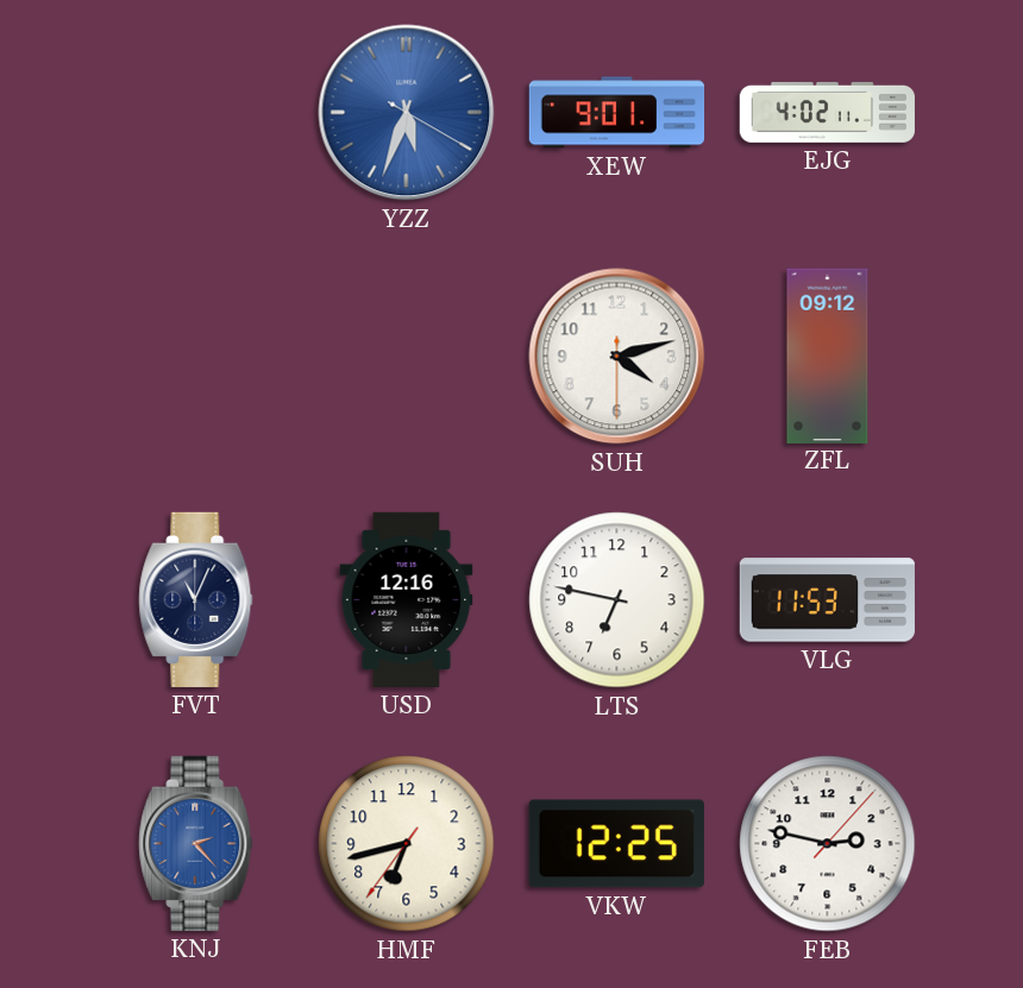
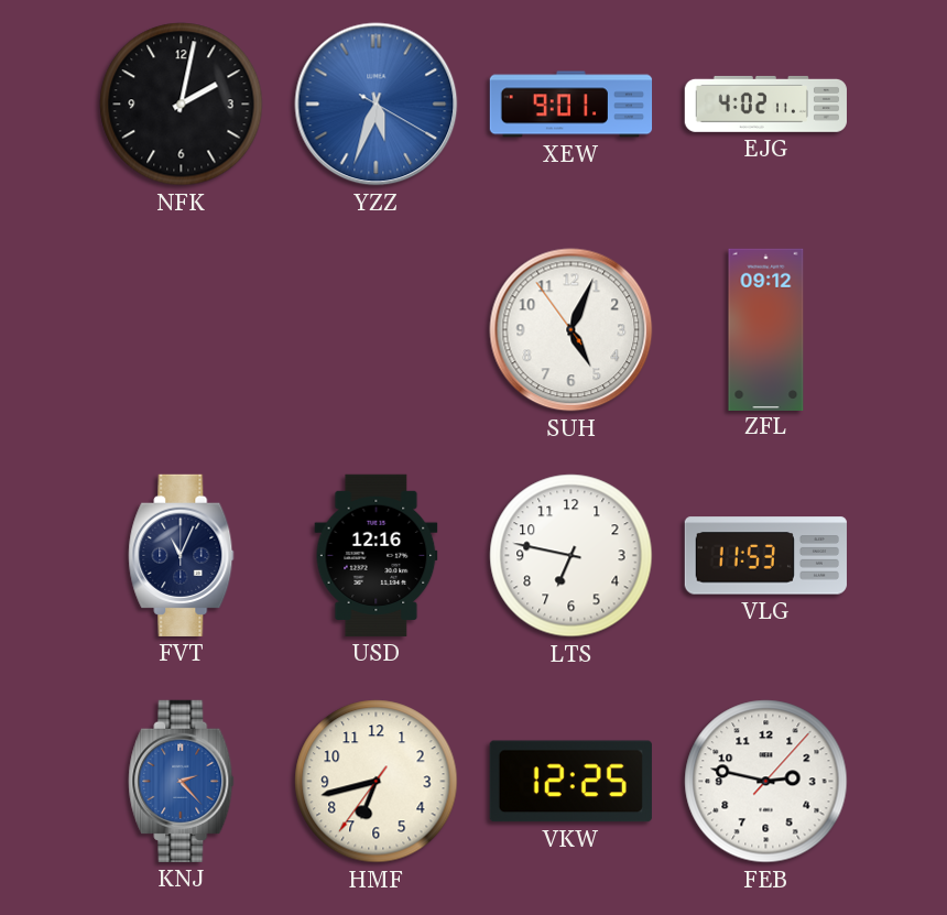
NFK: none -> 2:02
SUH: 4:12 -> 5:03
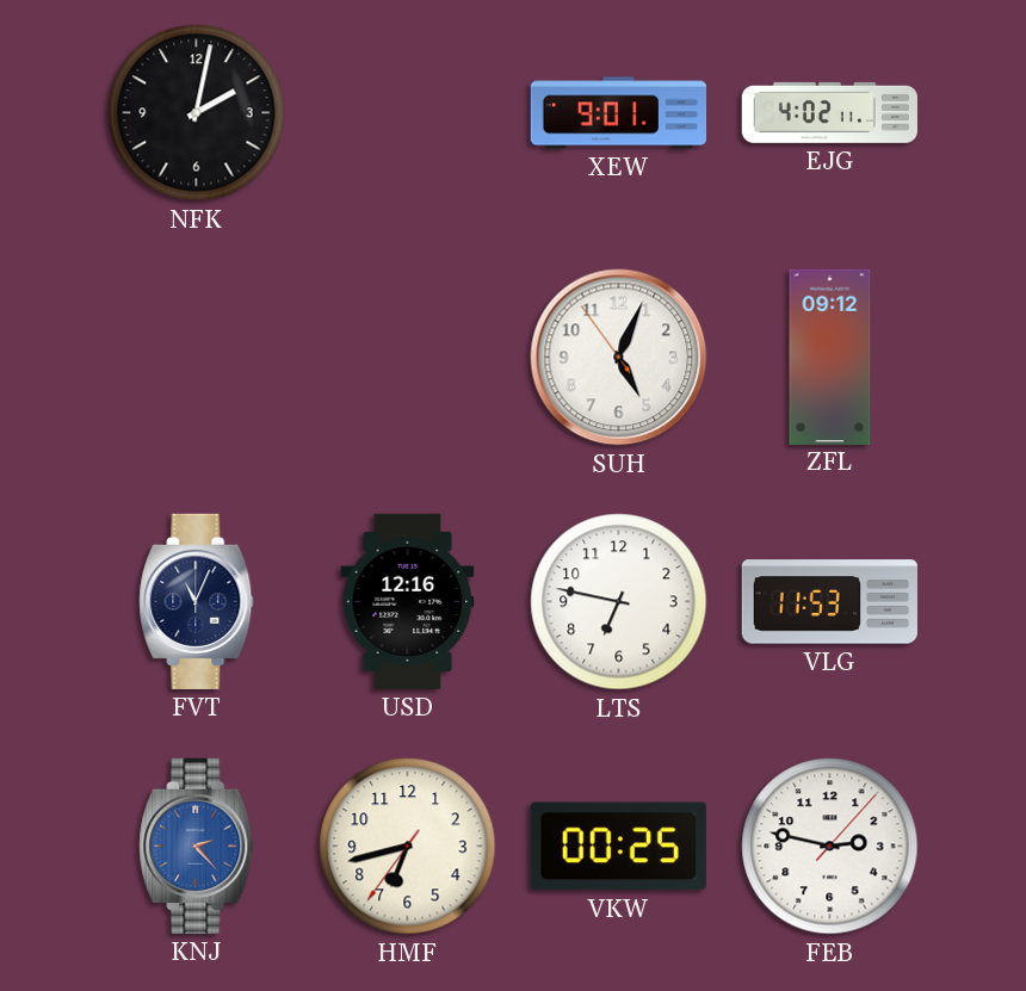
YZZ: 5:33 -> none
VKW: 12:25 -> 00:25
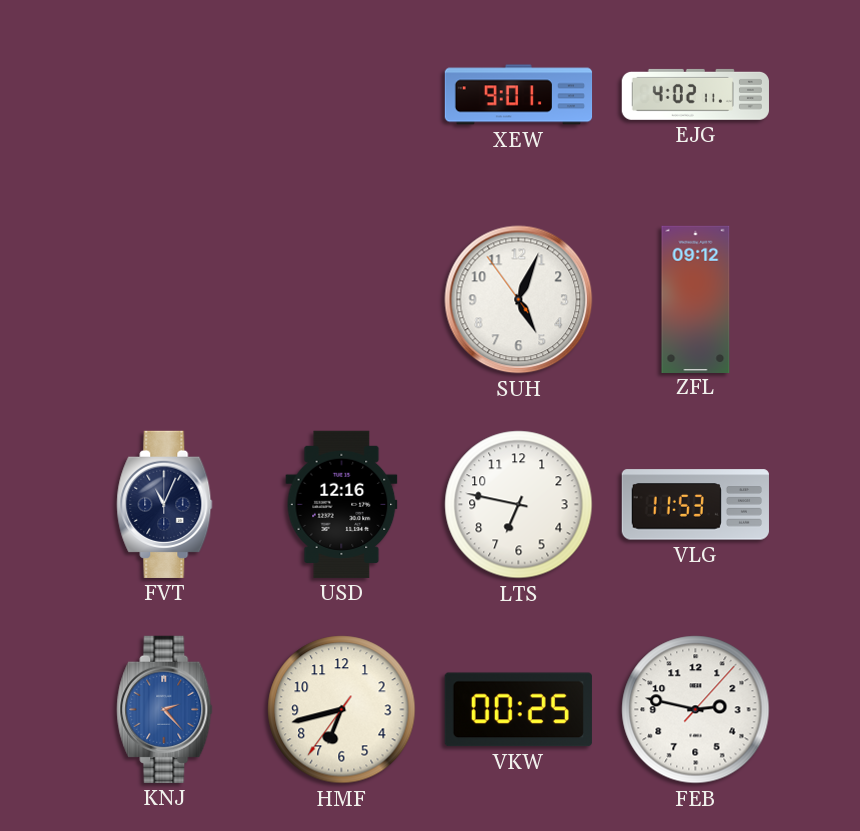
NFK: 2:02 -> none
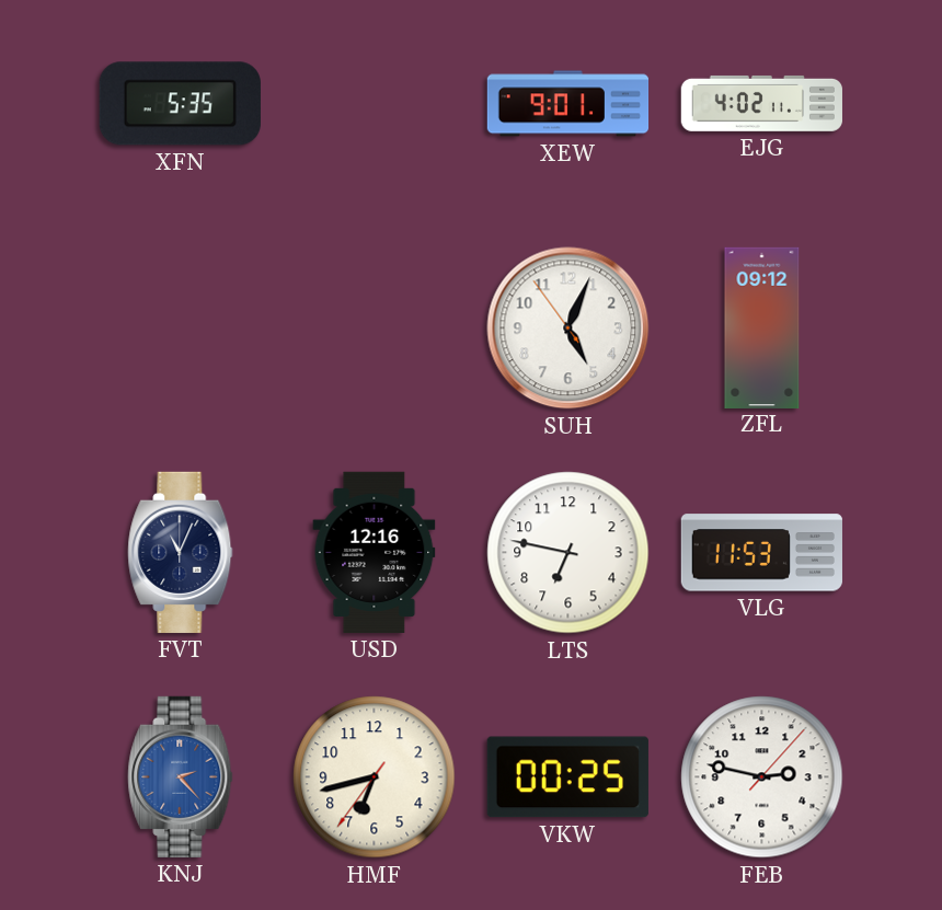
XFN: none -> 5:35
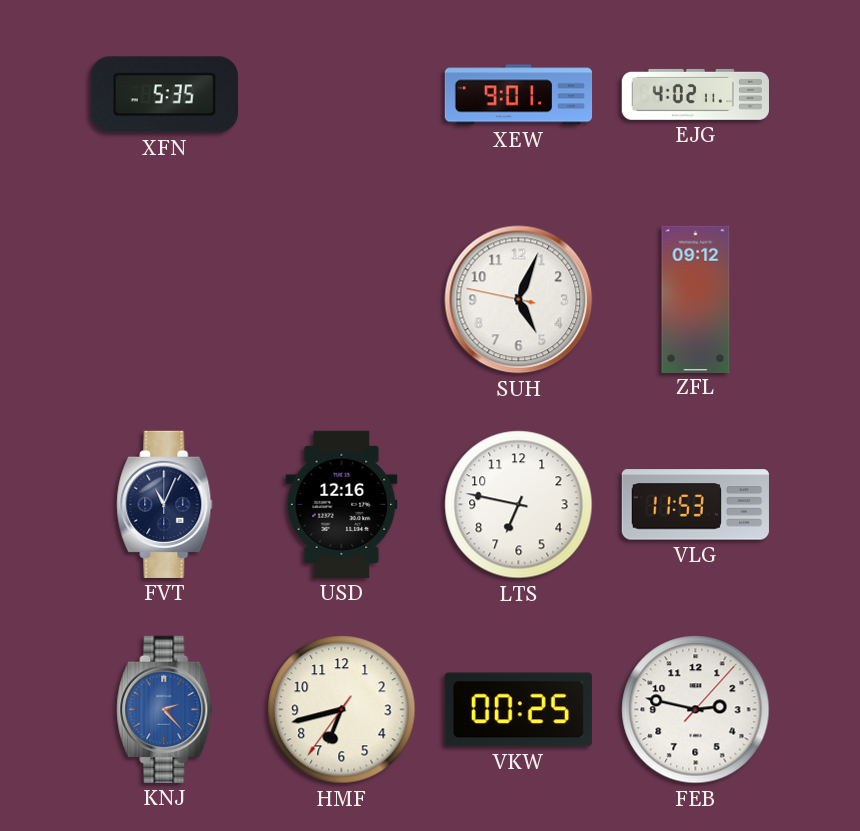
SUH: 5:03:54 -> 5:03:47
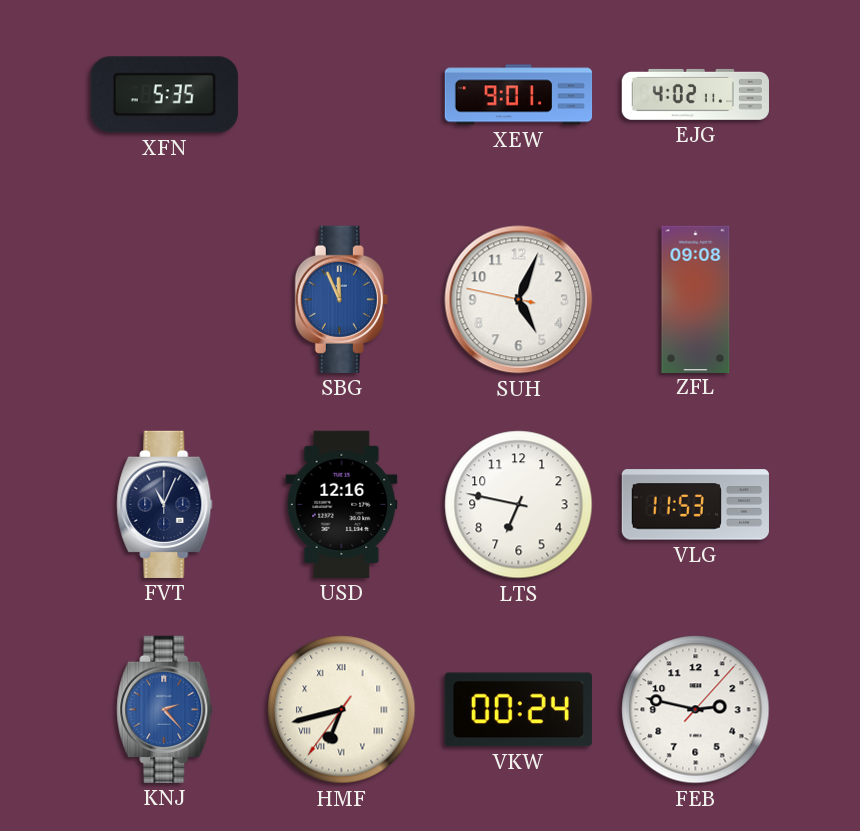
SBG: none -> 11:56
ZFL: 09:12 -> 09:08
HMF numerals: Arabic -> Roman
VKW: 00:25 -> 00:24
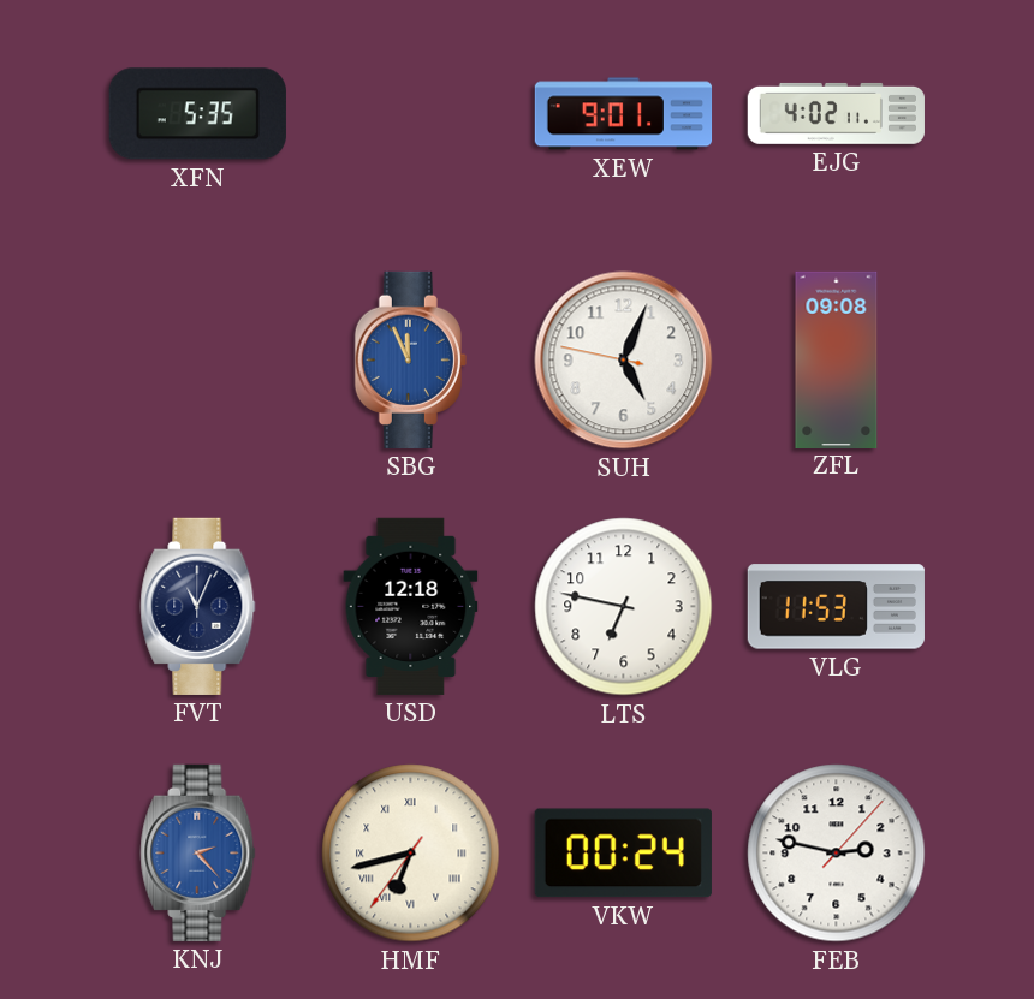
USD: 12:16 -> 12:18
